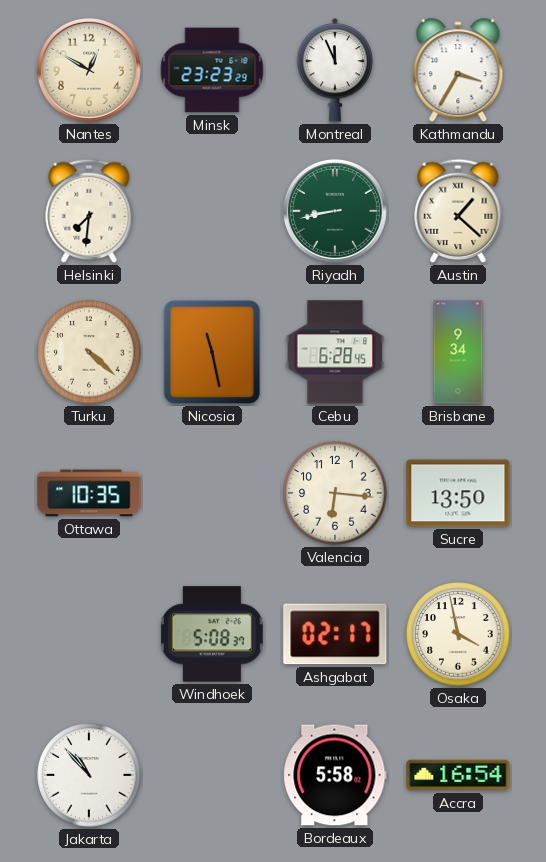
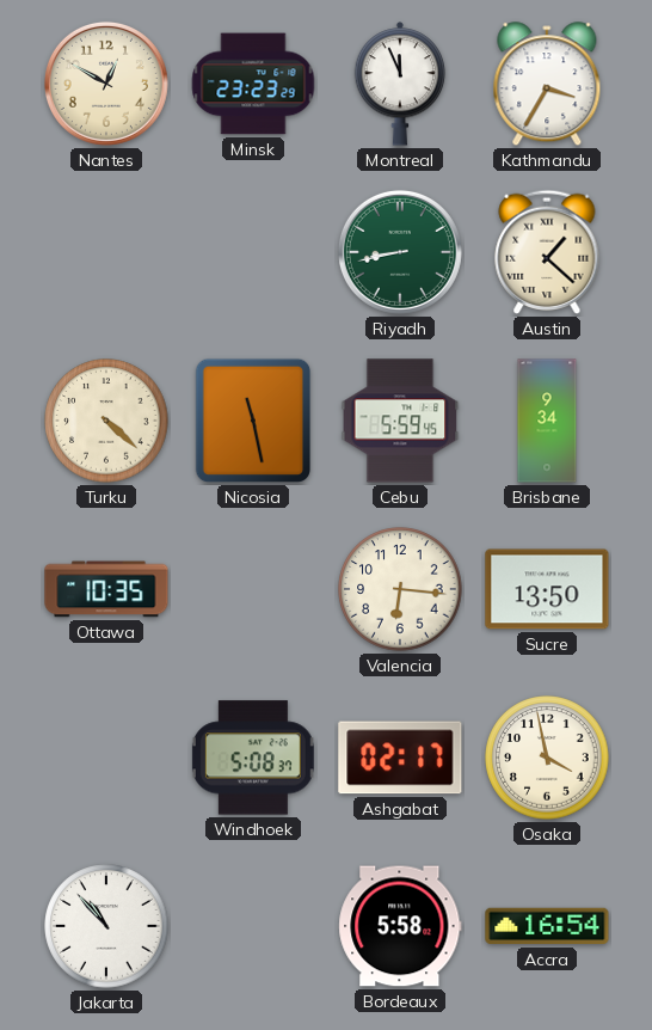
Helsinki: 7:31 -> none
Cebu: 6:28 -> 5:59
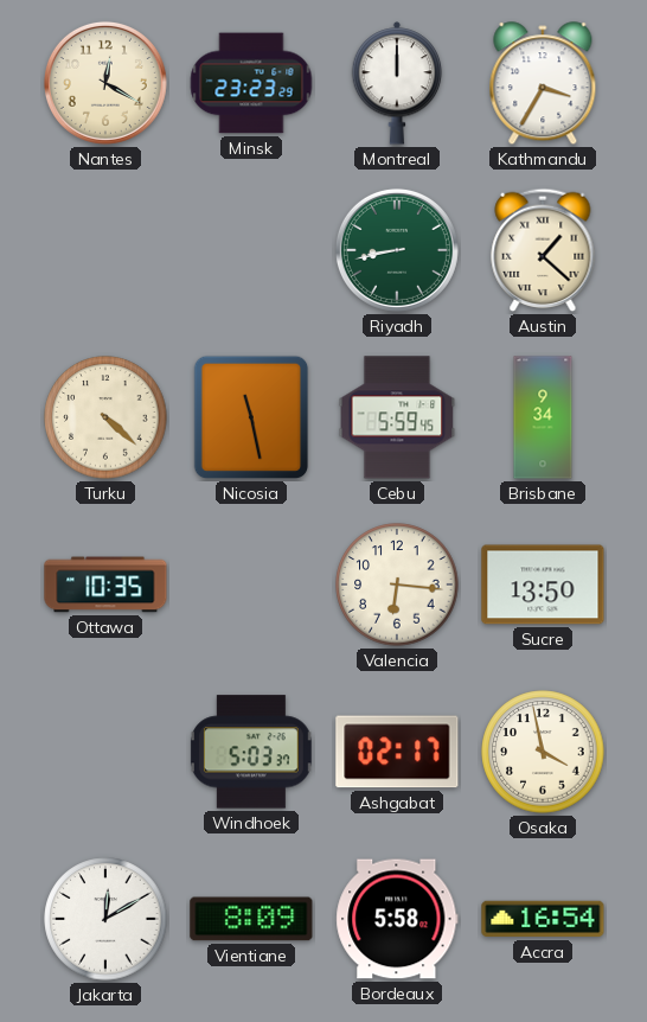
Nantes: 12:50 -> 12:20
Montreal: 11:56 -> 12:00
Windhoek: 5:08 -> 5:03
Jakarta: 10:53 -> 12:10
Vientiane: none -> 8:09
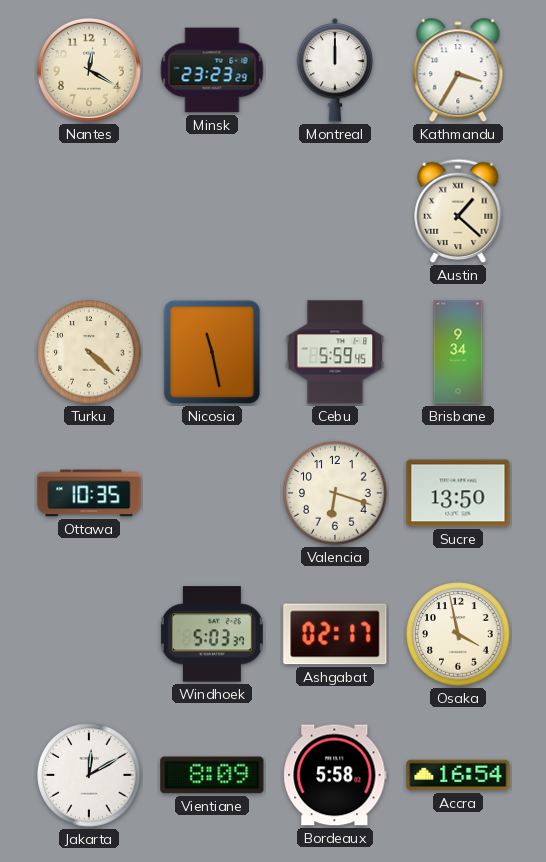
Riyadh: 8:43 -> none
Valencia: 6:16 -> 6:18
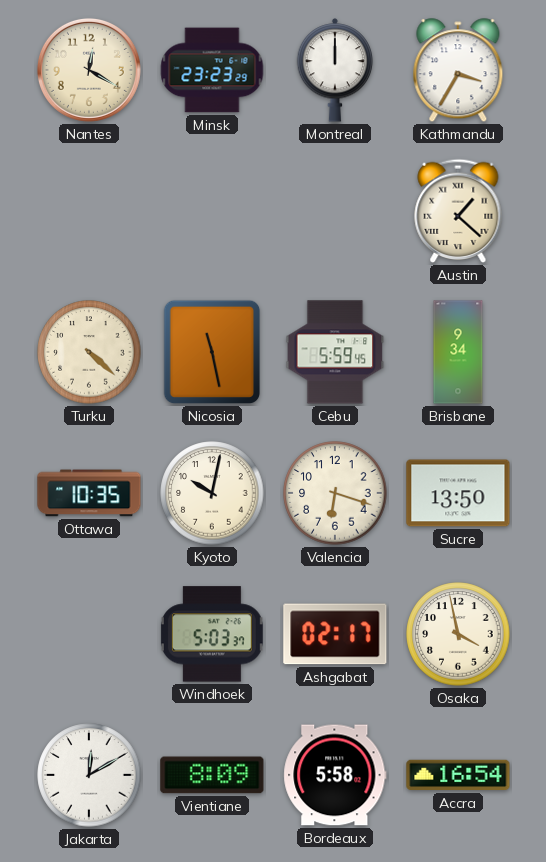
Kyoto: none -> 10:02
